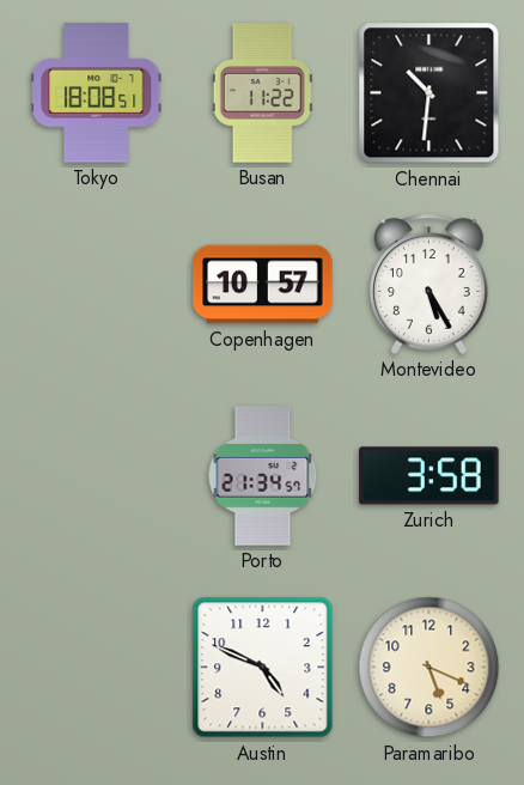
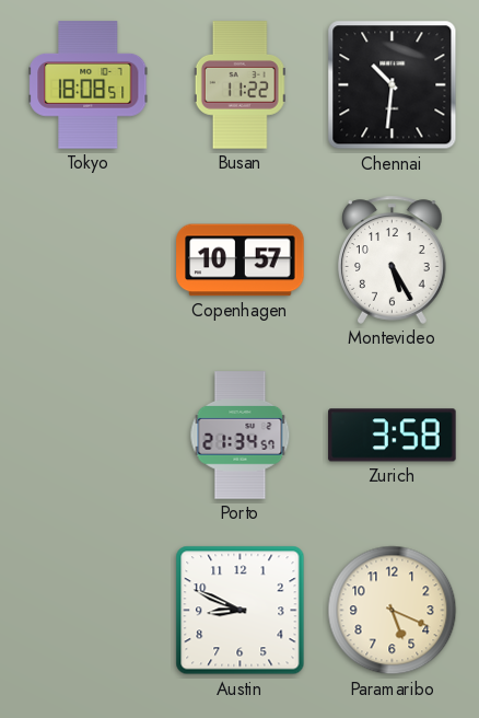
Austin: 4:49 -> 8:49
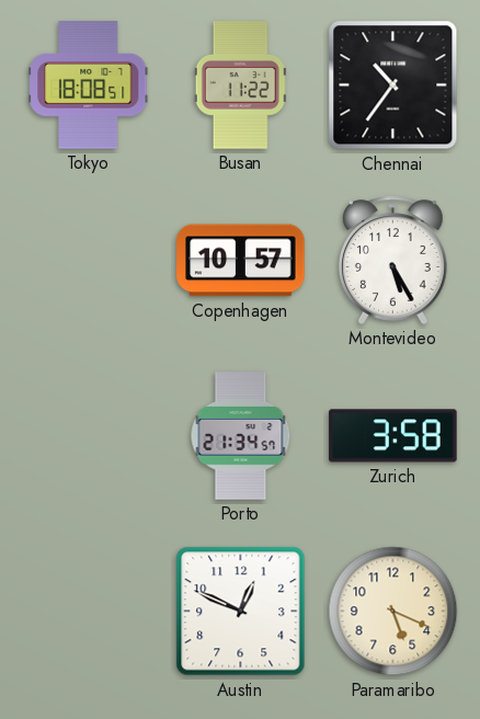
Chennai: 10:31 -> 10:36
Austin: 8:49 -> 12:49
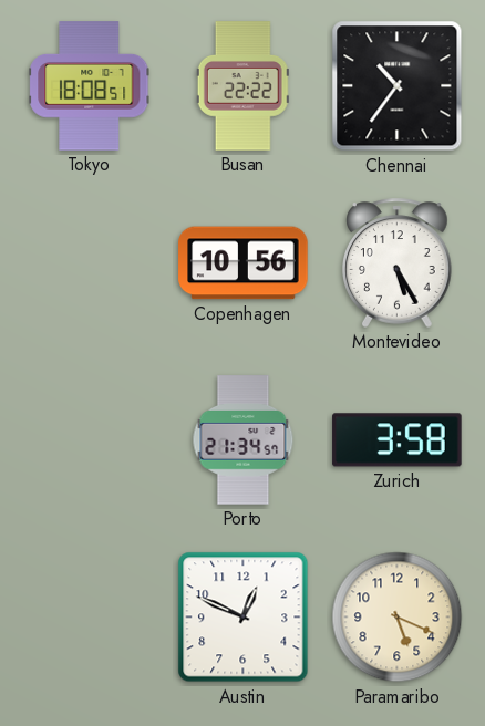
Busan: 11:22 -> 22:22
Copenhagen: 10:57 -> 10:56
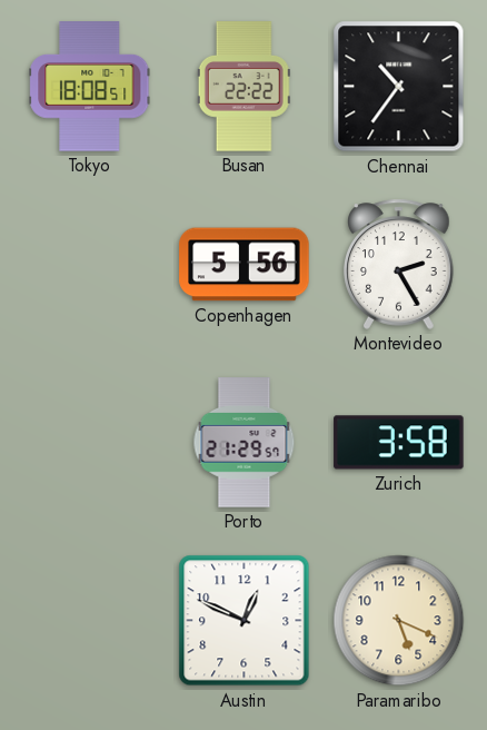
Copenhagen: 10:56 -> 5:56
Montevideo: 5:25 -> 2:25
Porto: 21:34 -> 21:29
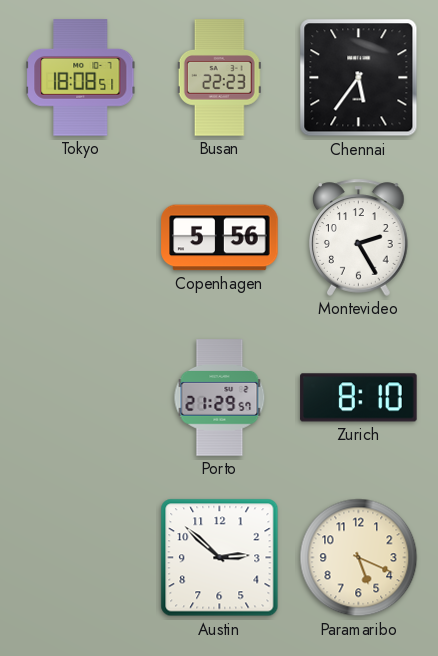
Busan: 22:22 -> 22:23
Chennai: 10:36 -> 5:36
Zurich: 3:58 -> 8:10
Austin: 12:49 -> 2:52
